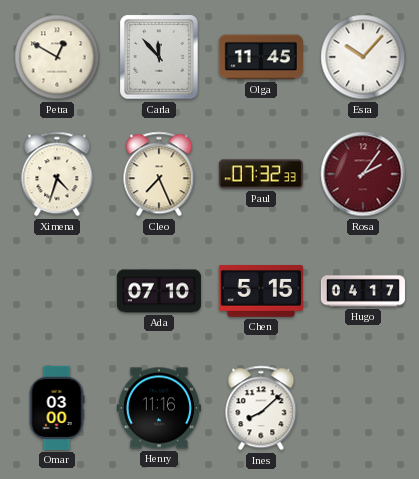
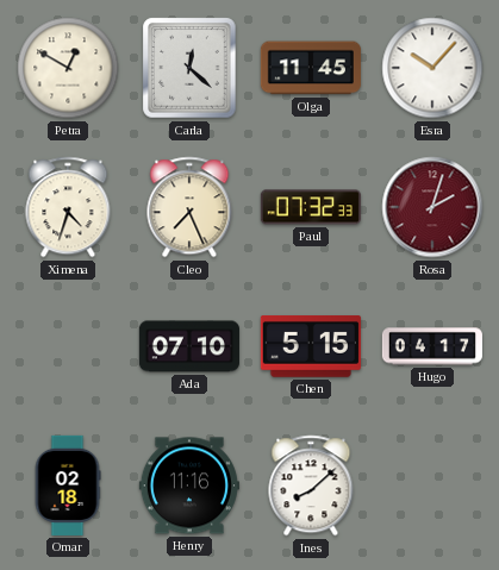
Carla: 11:53 -> 12:22
Rosa: 2:06 -> 2:03
Omar: 03:00 -> 02:18
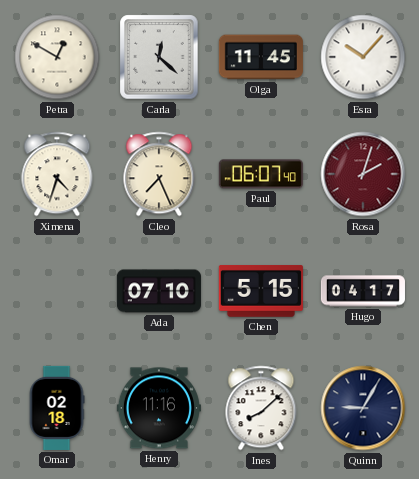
Paul: 07:32 -> 06:07
Quinn: none -> 9:05
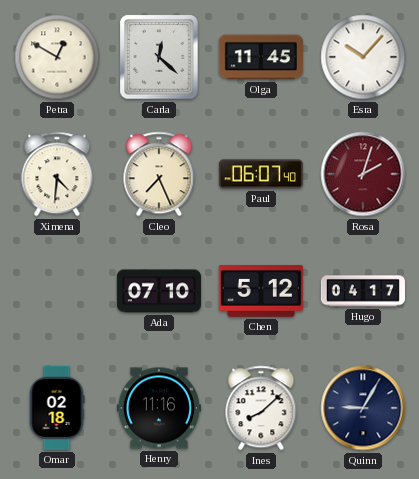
Ximena: 4:33 -> 4:31
Chen: 5:15 -> 5:12
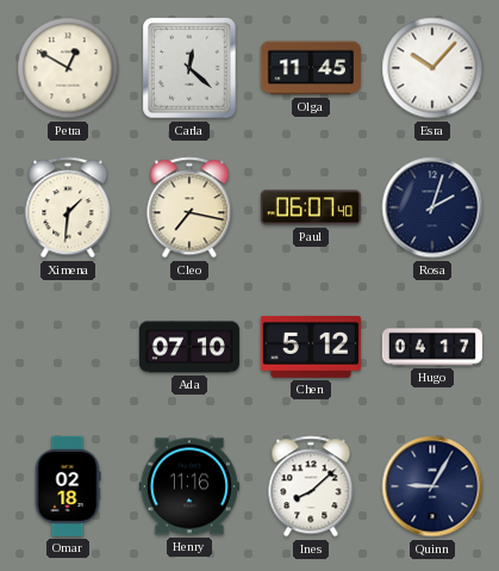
Ximena: 4:31 -> 1:31
Cleo: 7:26 -> 7:17
Rosa dial: burgundy -> navy
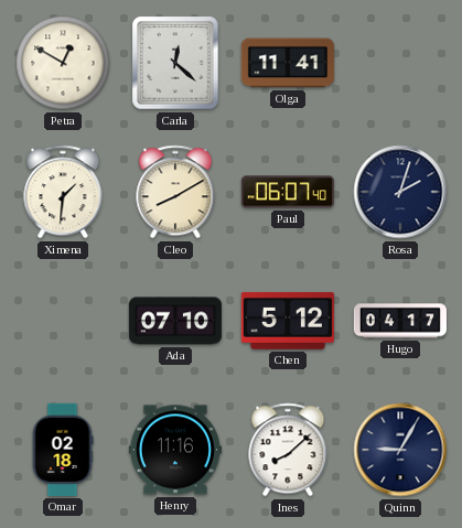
Olga: 11:45 -> 11:41
Esra: 10:07 -> none
Cleo: 7:17 -> 8:10
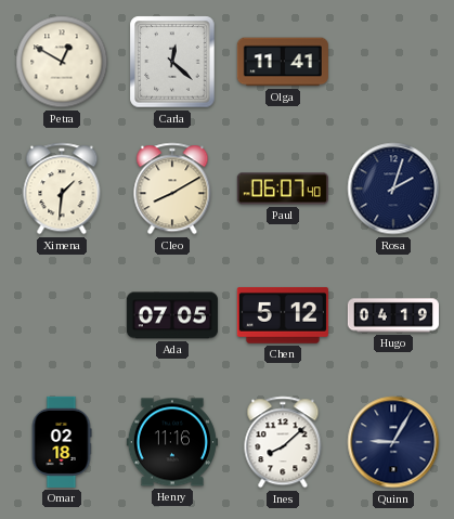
Ada: 07:10 -> 07:05
Hugo: 04:17 -> 04:19
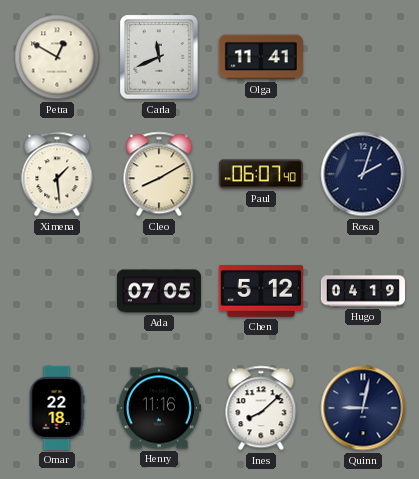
Carla: 12:22 -> 11:41
Ximena: 1:31 -> 1:29
Omar: 02:18 -> 22:18
Quinn: 9:05 -> 9:02
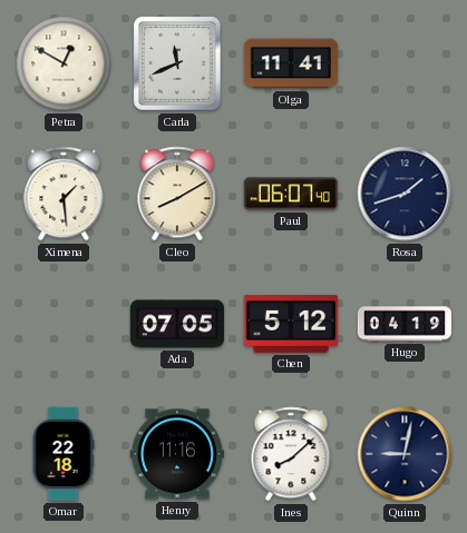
Rosa: 2:03 -> 1:42
